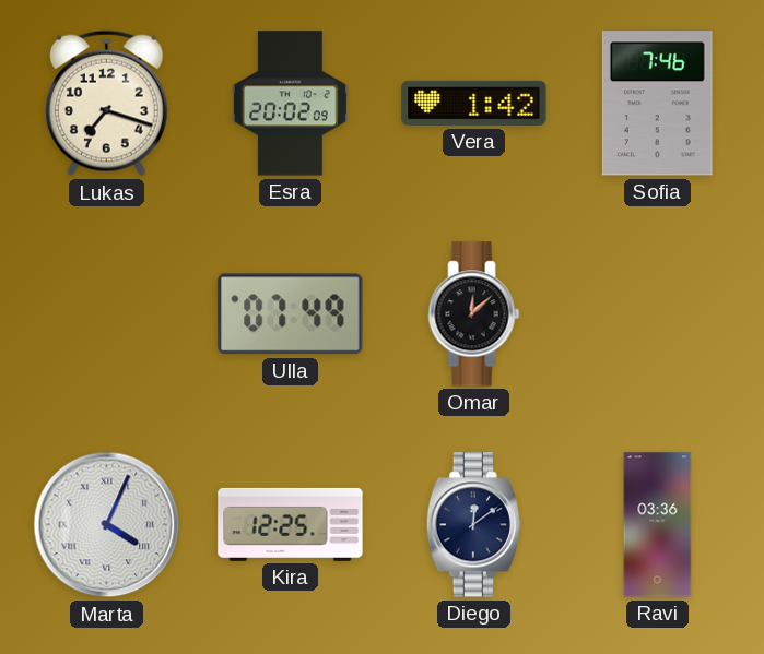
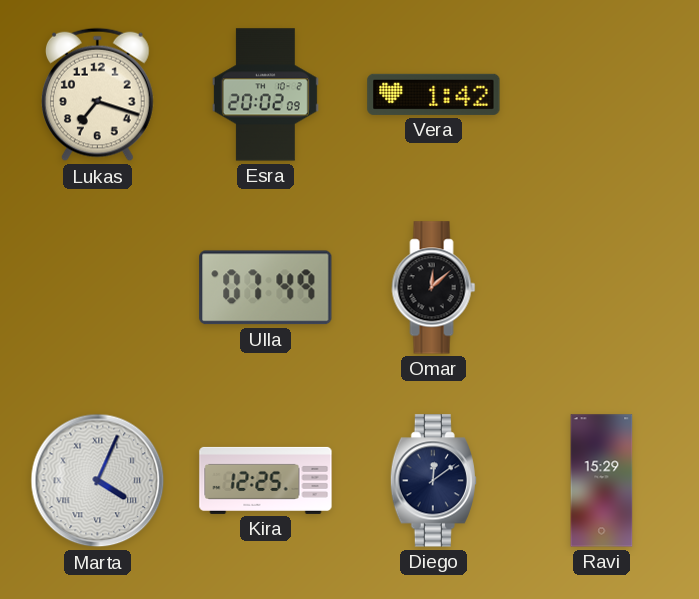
Sofia: 7:46 -> none
Ravi: 03:36 -> 15:29
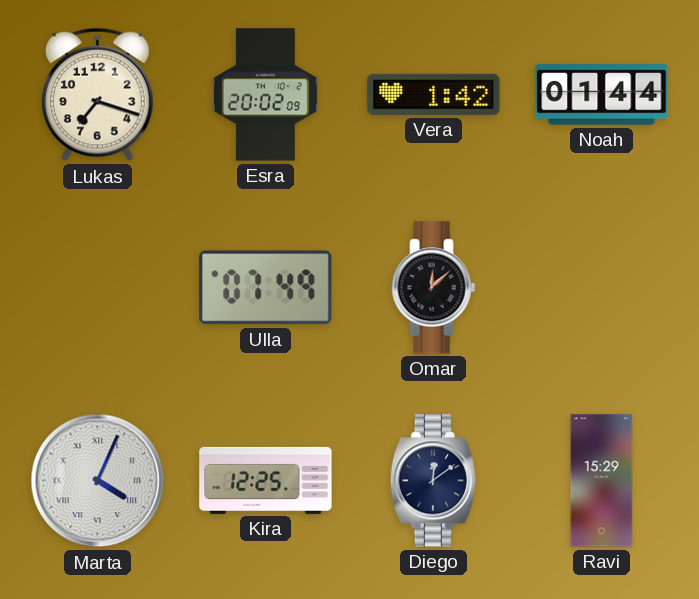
Noah: none -> 01:44
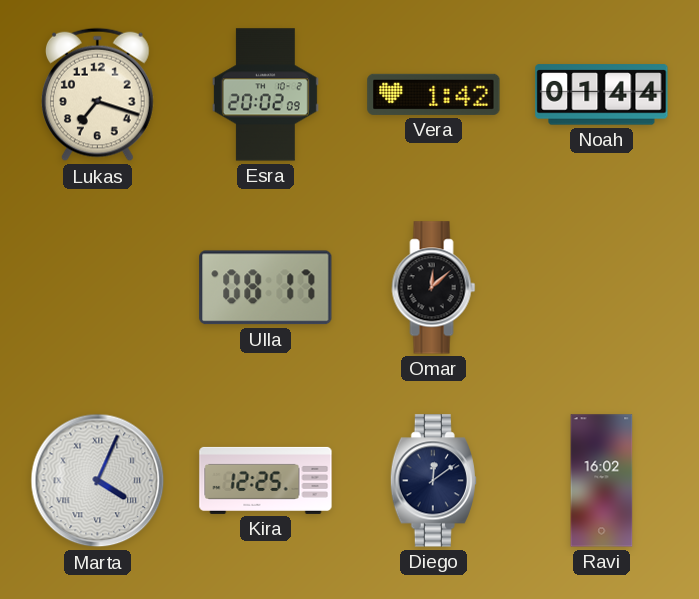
Ulla: 07:49 -> 08:17
Ravi: 15:29 -> 16:02
